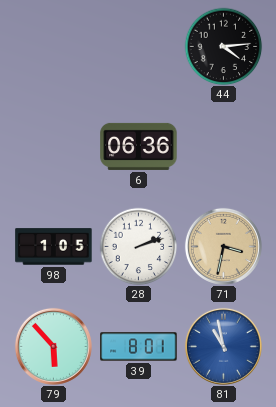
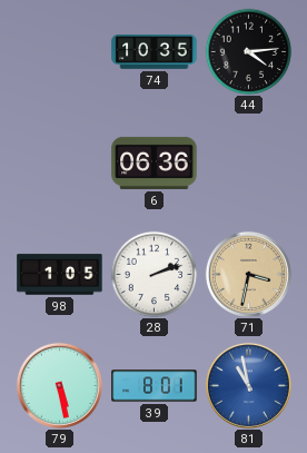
74: none -> 10:35
79: 5:53 -> 5:28
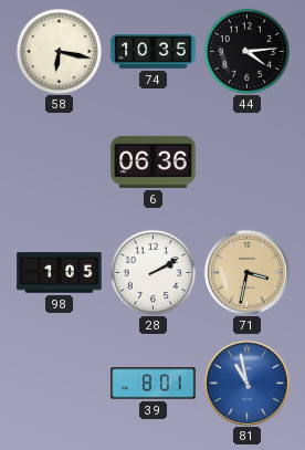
58: none -> 6:17
28: 2:12 -> 2:10
79: 5:28 -> none
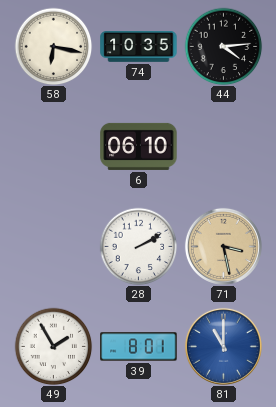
6: 06:36 -> 06:10
98: 1:05 -> none
71: 3:32 -> 3:28
49: none -> 1:55
81: 10:58 -> 11:00
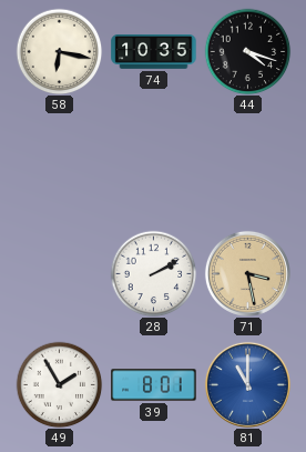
44: 4:14 -> 4:18
6: 06:10 -> none
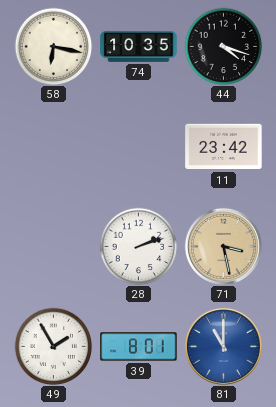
11: none -> 23:42
28: 2:10 -> 2:12
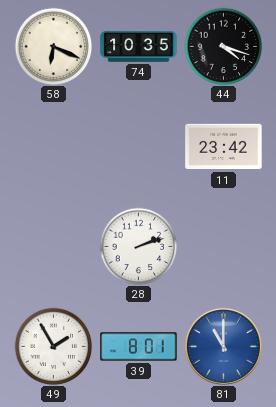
58: 6:17 -> 6:19
71: 3:28 -> none
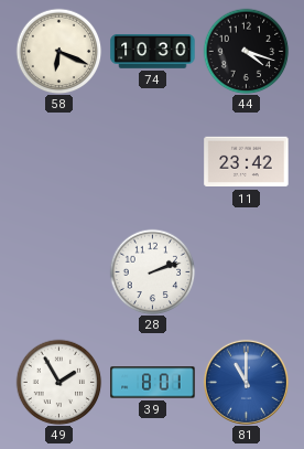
74: 10:35 -> 10:30
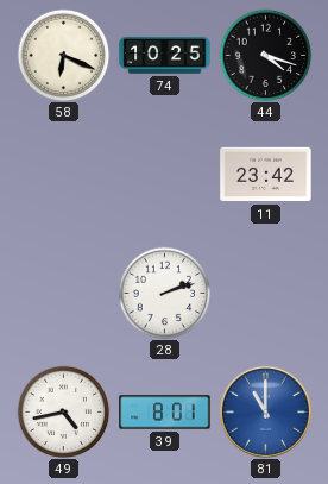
74: 10:30 -> 10:25
49: 1:55 -> 4:43
